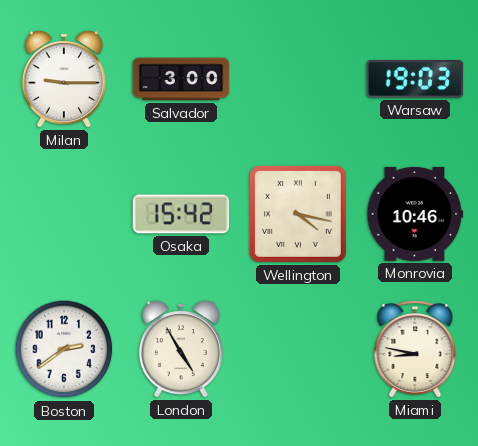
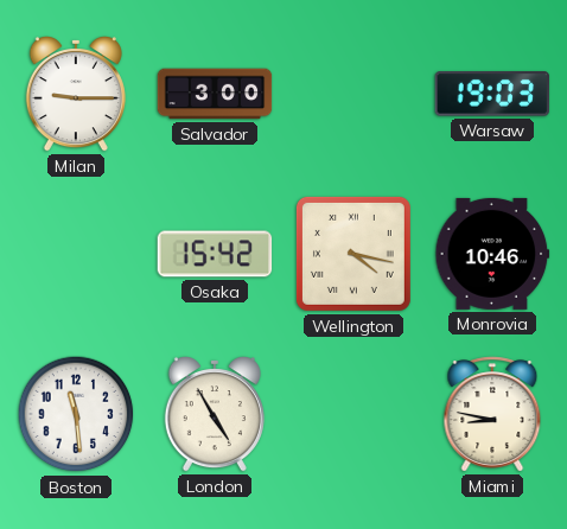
Boston: 2:39 -> 11:29
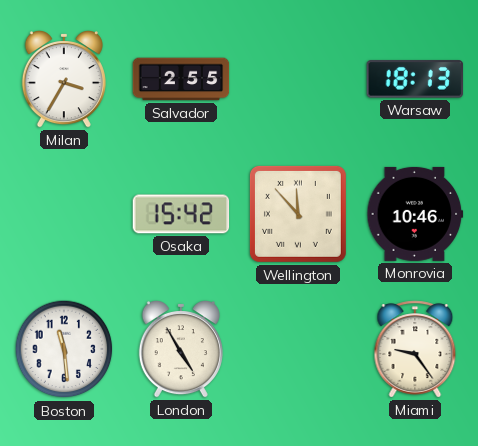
Milan: 9:15 -> 3:35
Salvador: 3:00 -> 2:55
Warsaw: 19:03 -> 18:13
Wellington: 4:17 -> 11:53
Miami: 8:47 -> 9:24
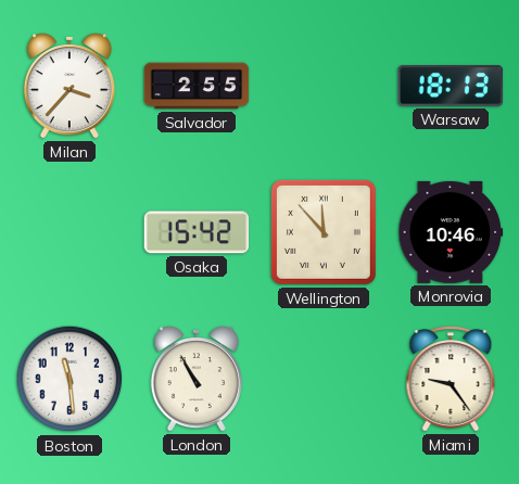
Milan: 3:35 -> 3:37
London: 4:55 -> 10:55
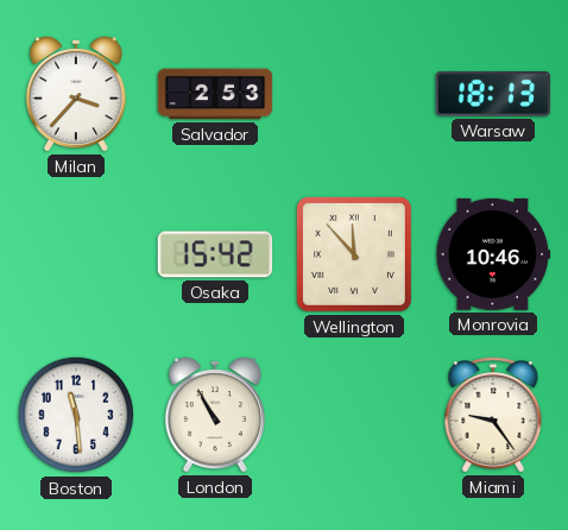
Salvador: 2:55 -> 2:53
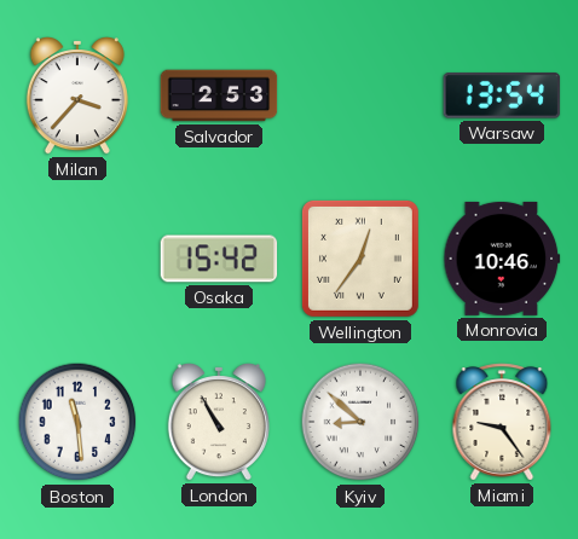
Warsaw: 18:13 -> 13:54
Wellington: 11:53 -> 12:36
Kyiv: none -> 8:52
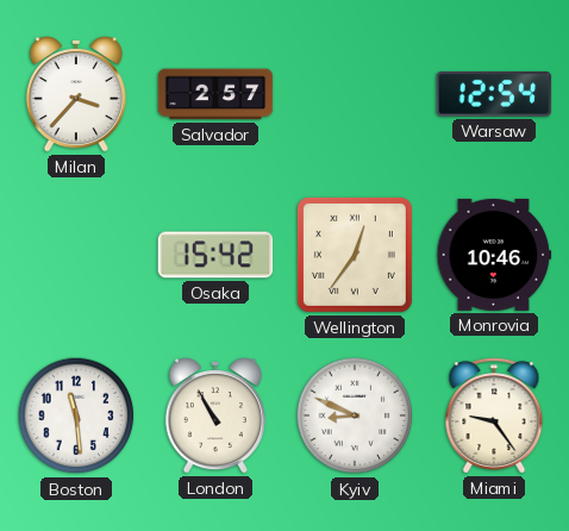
Salvador: 2:53 -> 2:57
Warsaw: 13:54 -> 12:54
Kyiv: 8:52 -> 8:49
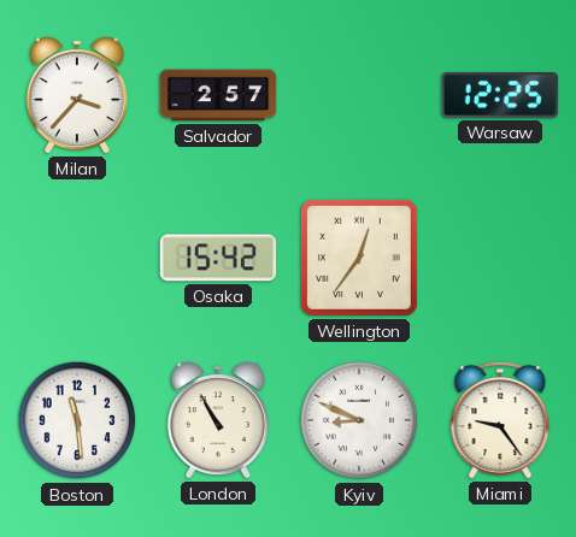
Warsaw: 12:54 -> 12:25
Monrovia: 10:46 -> none
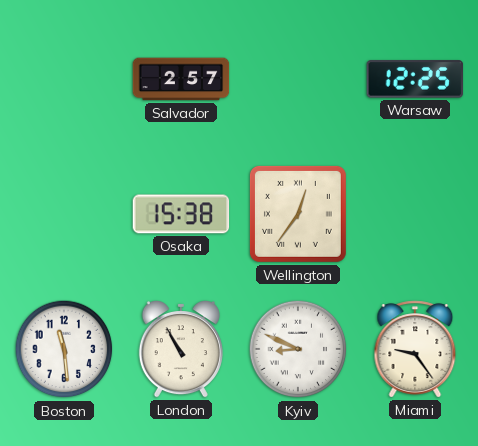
Milan: 3:37 -> none
Osaka: 15:42 -> 15:38
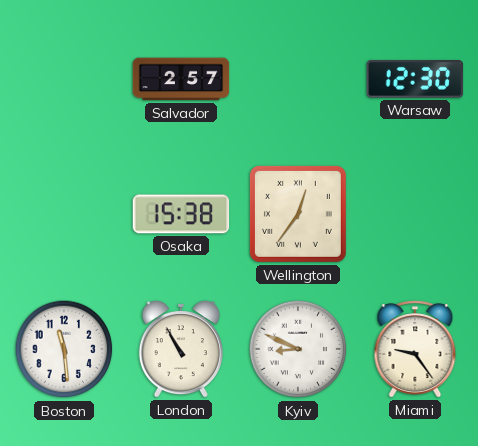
Warsaw: 12:25 -> 12:30
